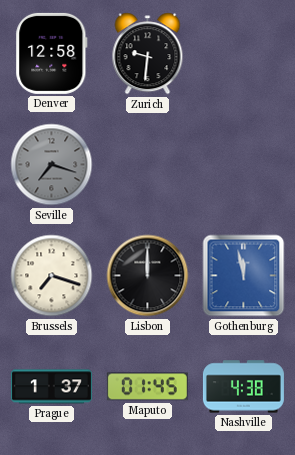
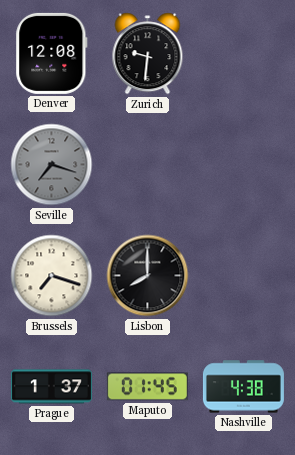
Denver: 12:58 -> 12:08
Lisbon: 12:00 -> 8:00
Gothenburg: 11:58 -> none
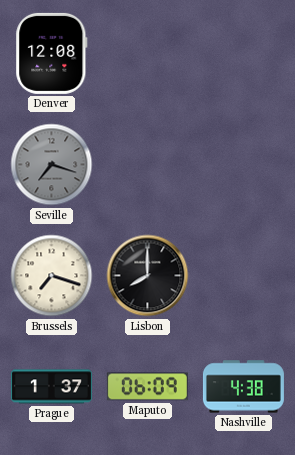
Zurich: 9:31 -> none
Maputo: 01:45 -> 06:09
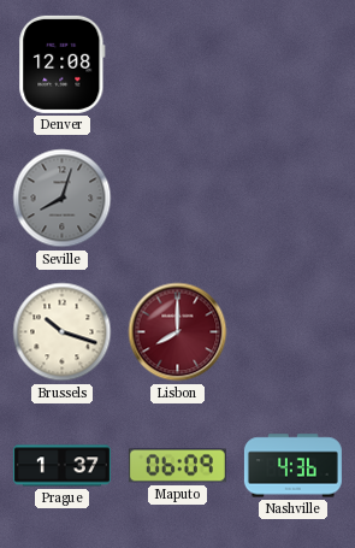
Seville: 7:18 -> 8:03
Brussels: 7:18 -> 10:18
Lisbon dial: black -> burgundy
Nashville: 4:38 -> 4:36
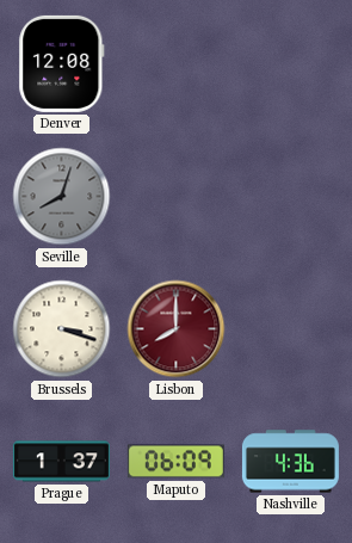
Brussels: 10:18 -> 3:18
